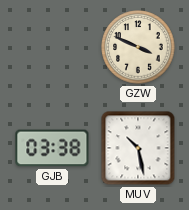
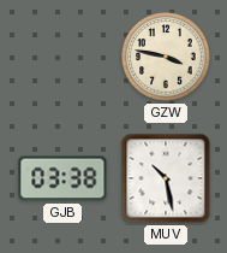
GZW: 3:49 -> 3:47
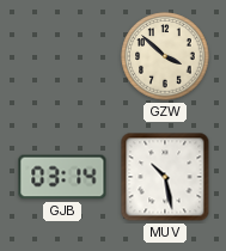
GZW: 3:47 -> 3:52
GJB: 03:38 -> 03:14
